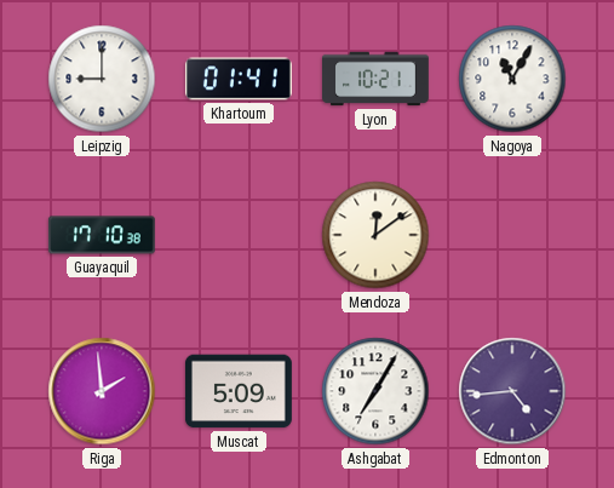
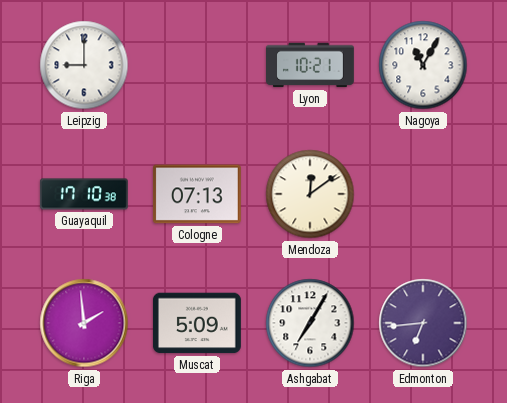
Khartoum: 01:41 -> none
Cologne: none -> 07:13
Edmonton: 4:44 -> 6:44
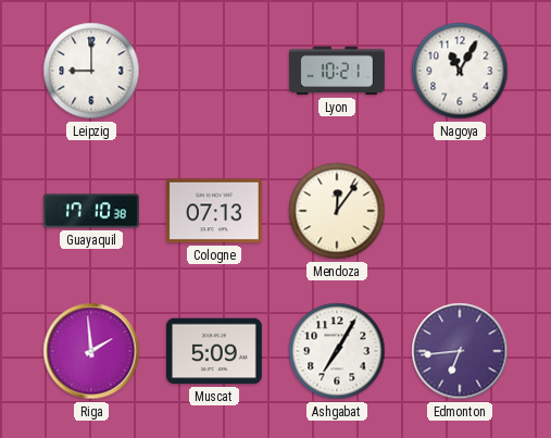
Mendoza: 12:09 -> 12:06
